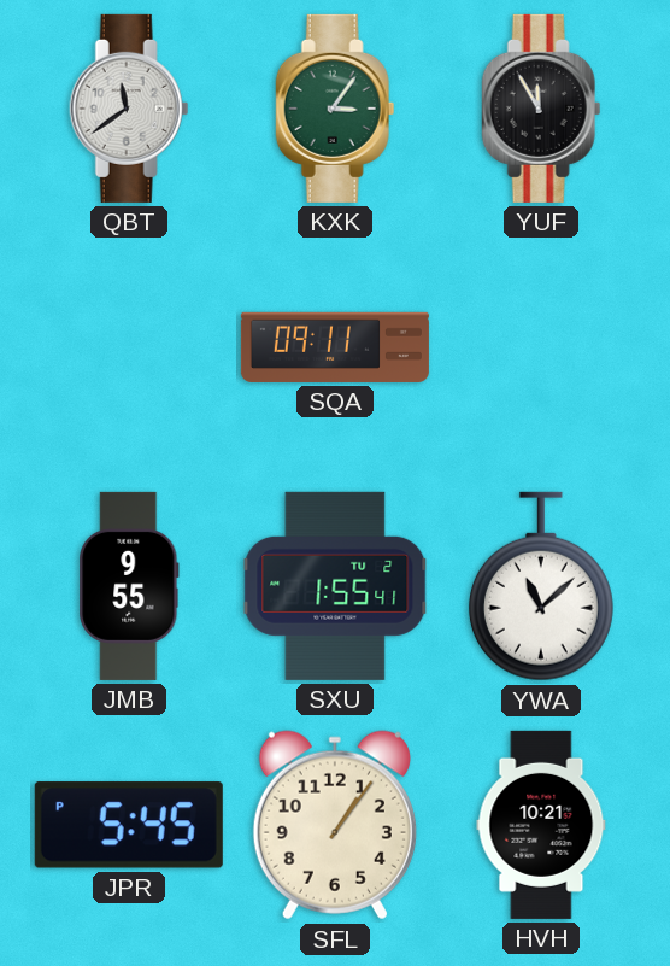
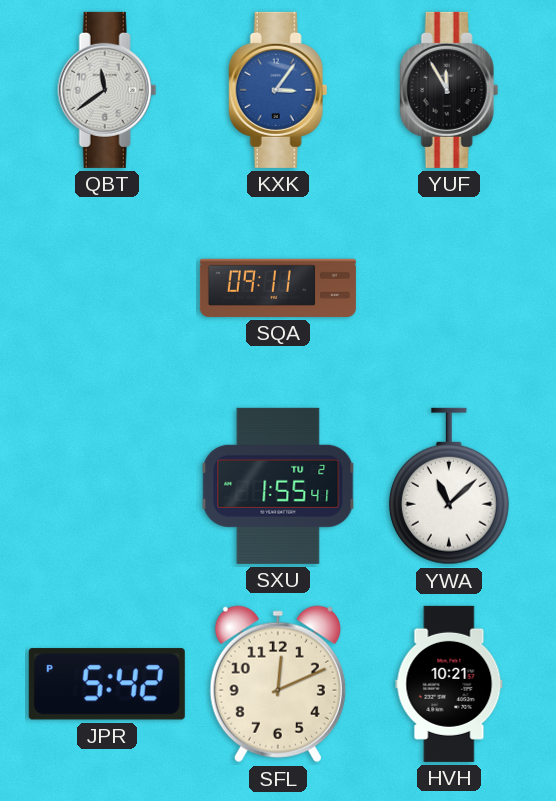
KXK dial: green -> blue
JMB: 9:55 -> none
JPR: 5:45 -> 5:42
SFL: 1:06 -> 12:11
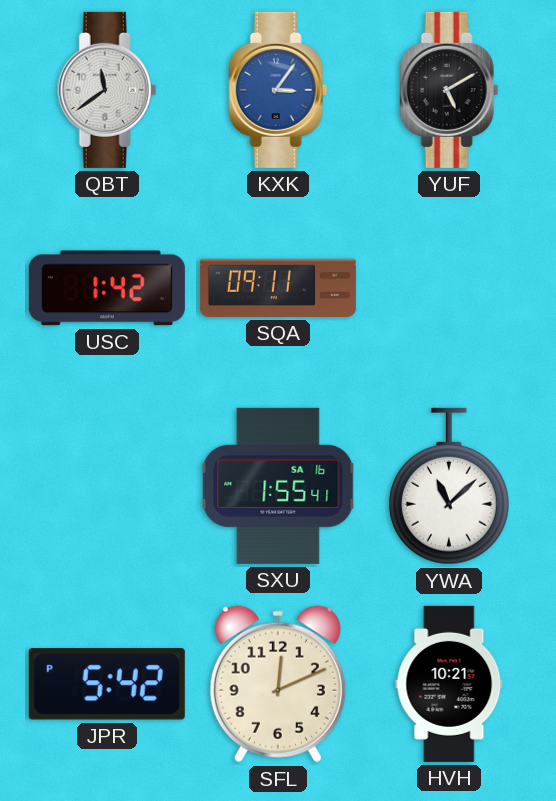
YUF: 11:55 -> 5:10
USC: none -> 1:42
SXU date: TU 2 -> SA 16
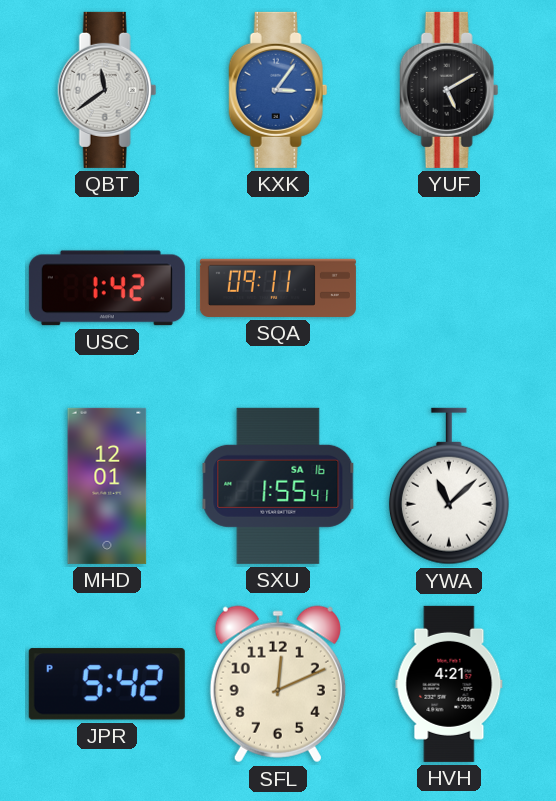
MHD: none -> 12:01
HVH: 10:21 -> 4:21
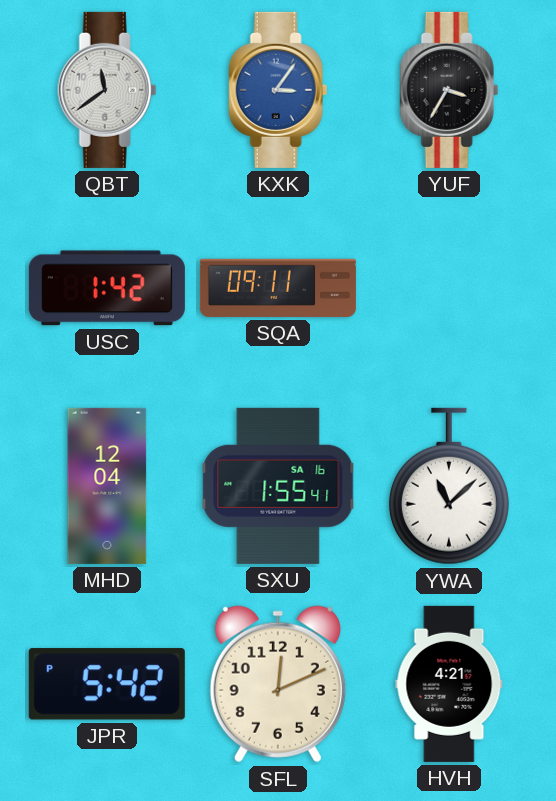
YUF: 5:10 -> 3:35
MHD: 12:01 -> 12:04
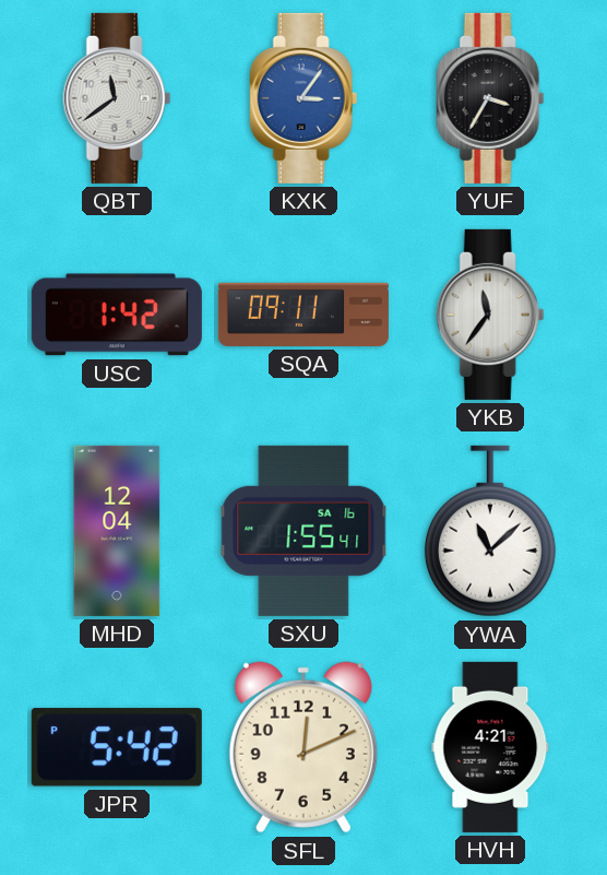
YKB: none -> 11:36
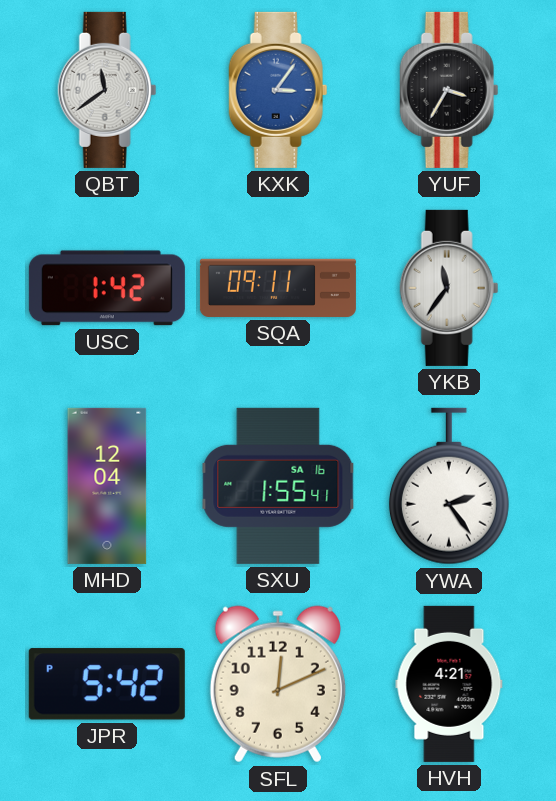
YWA: 11:08 -> 2:24
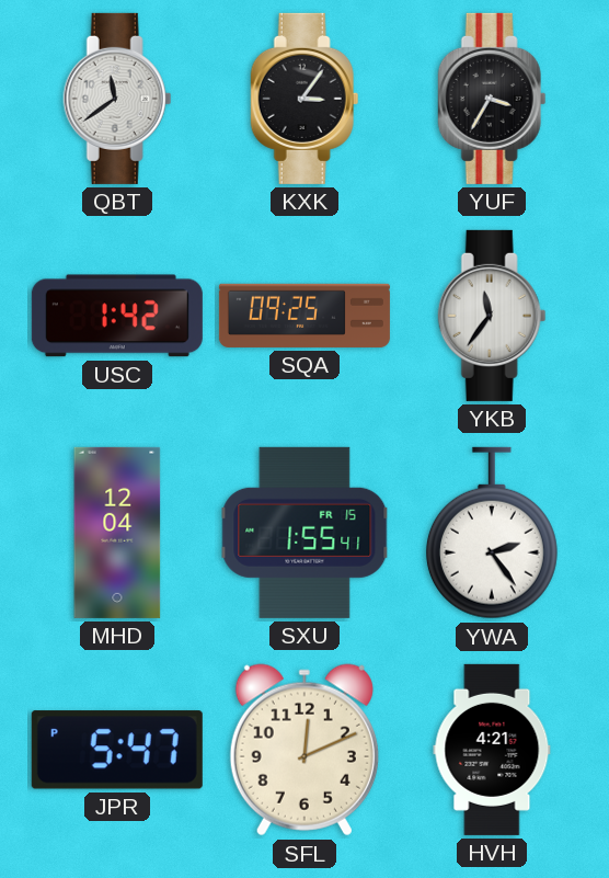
KXK dial: blue -> black
SQA: 09:11 -> 09:25
SXU date: SA 16 -> FR 15
JPR: 5:42 -> 5:47
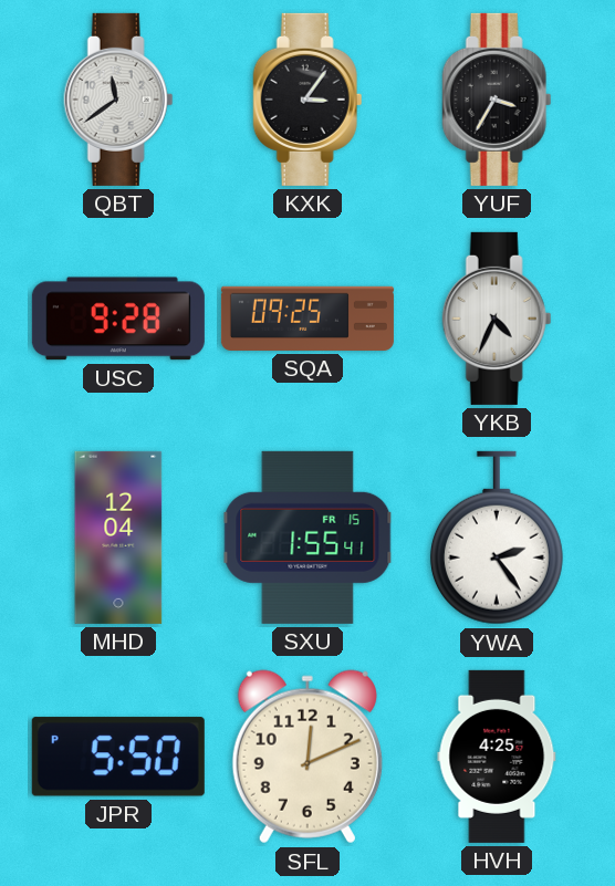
USC: 1:42 -> 9:28
YKB: 11:36 -> 4:34
JPR: 5:47 -> 5:50
HVH: 4:21 -> 4:25
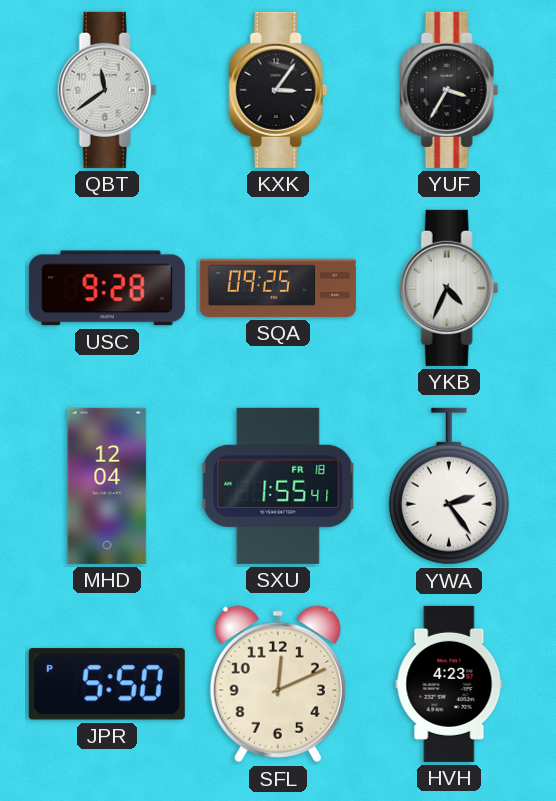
SXU date: FR 15 -> FR 18
HVH: 4:25 -> 4:23
